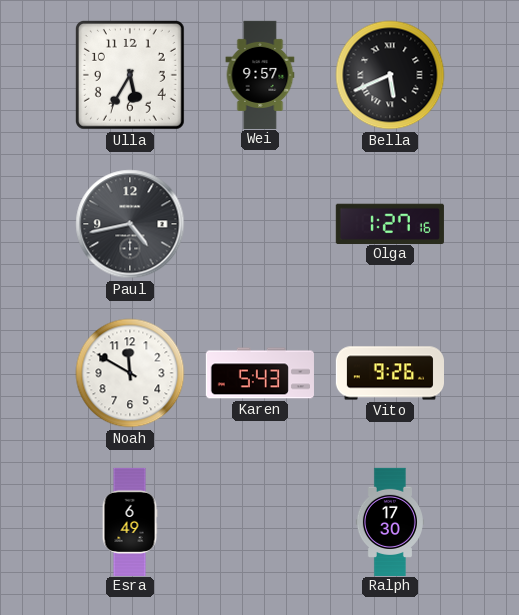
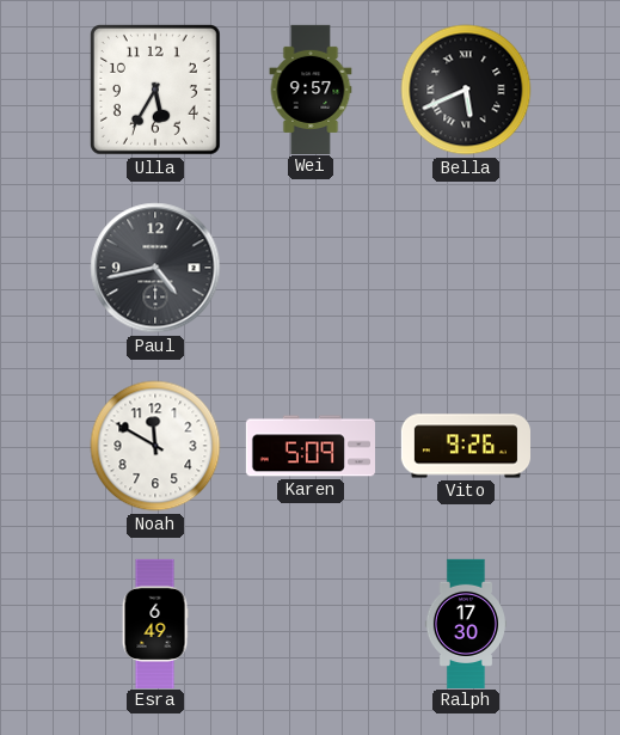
Olga: 1:27 -> none
Karen: 5:43 -> 5:09
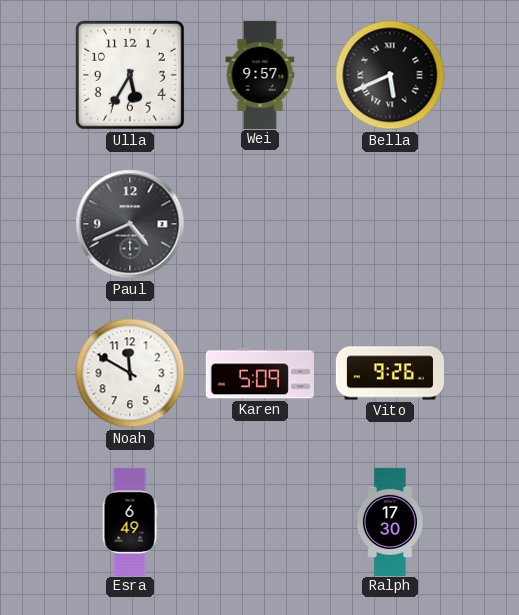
Paul: 4:43 -> 4:41
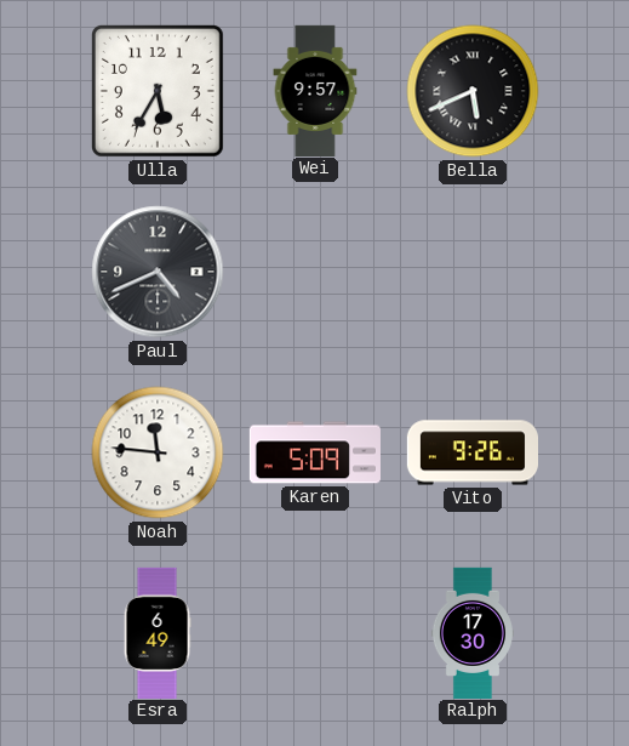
Noah: 11:50 -> 11:46
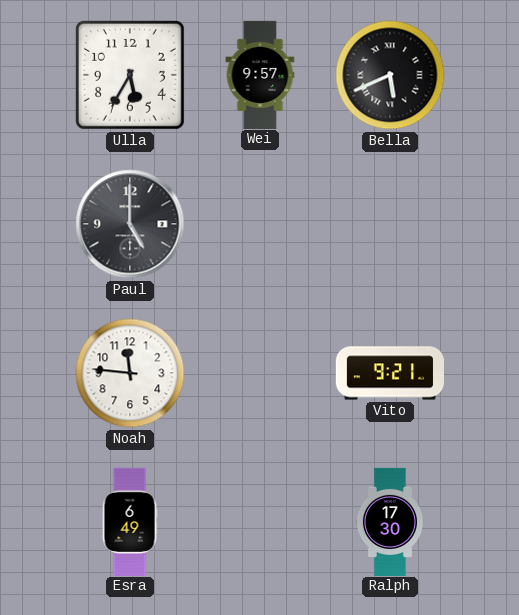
Paul: 4:41 -> 5:00
Karen: 5:09 -> none
Vito: 9:26 -> 9:21
